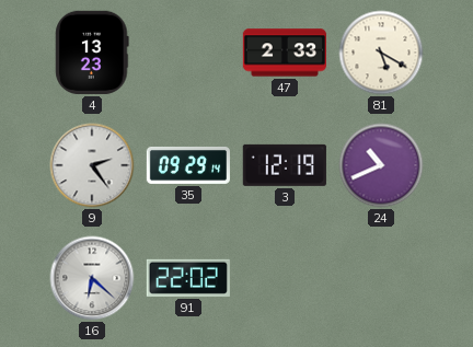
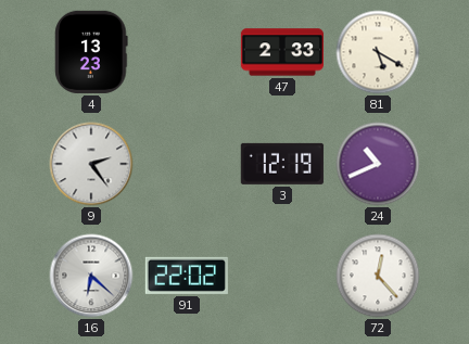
35: 09:29 -> none
72: none -> 12:23
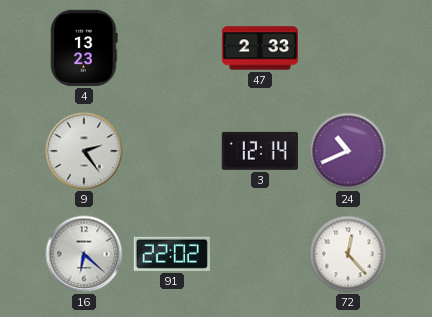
81: 5:20 -> none
3: 12:19 -> 12:14
